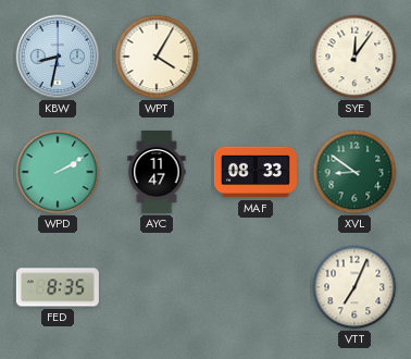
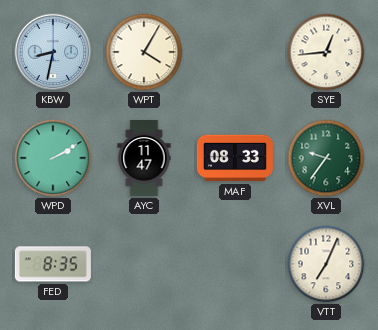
SYE: 12:06 -> 12:44
XVL: 8:51 -> 9:36
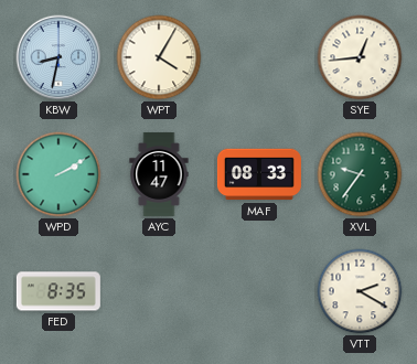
VTT: 7:04 -> 2:20
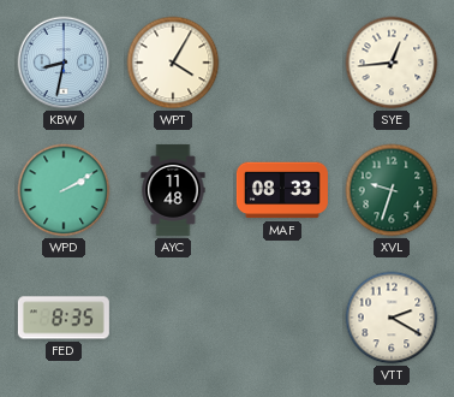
AYC: 11:47 -> 11:48
XVL: 9:36 -> 9:33
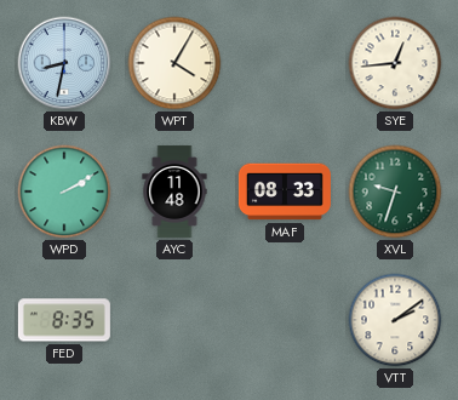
VTT: 2:20 -> 2:09
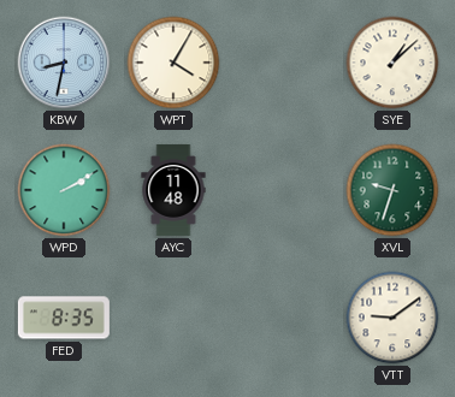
SYE: 12:44 -> 1:08
MAF: 08:33 -> none
VTT: 2:09 -> 9:09
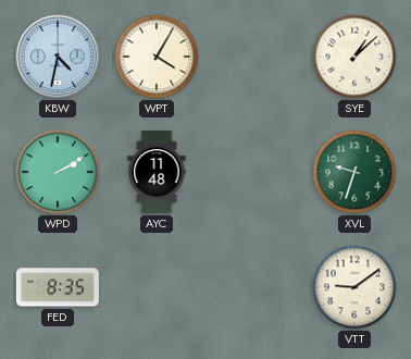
KBW: 8:32 -> 4:32
